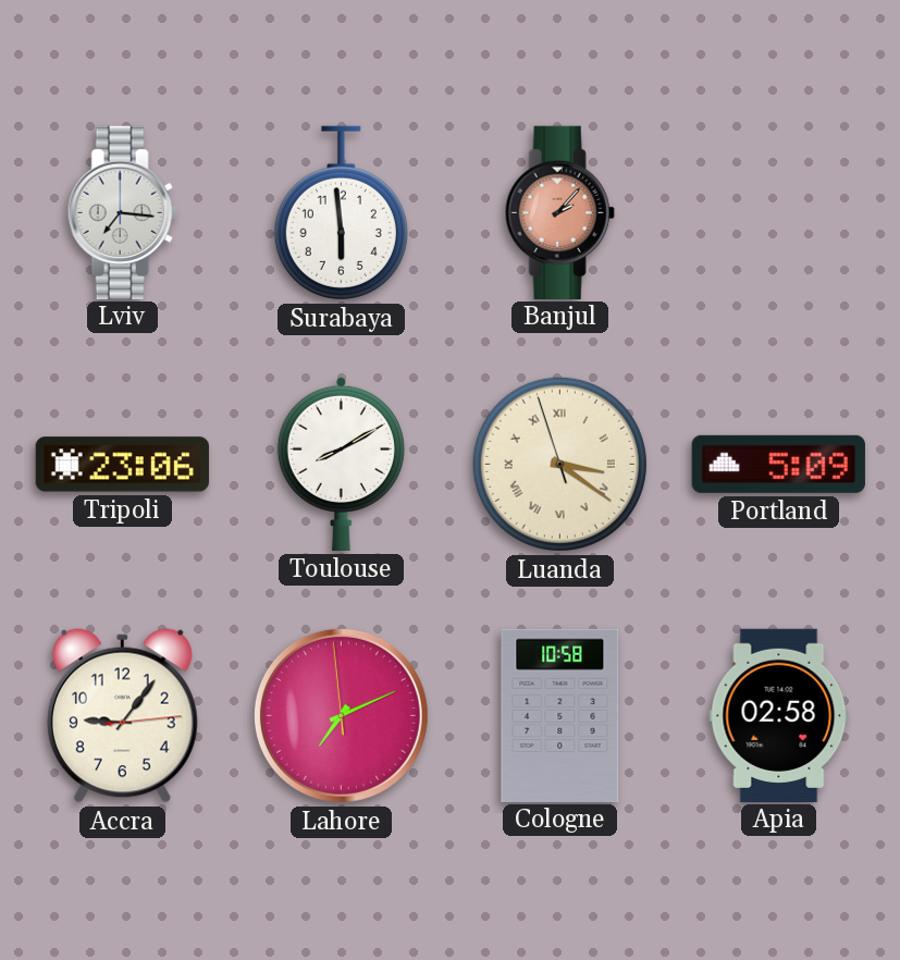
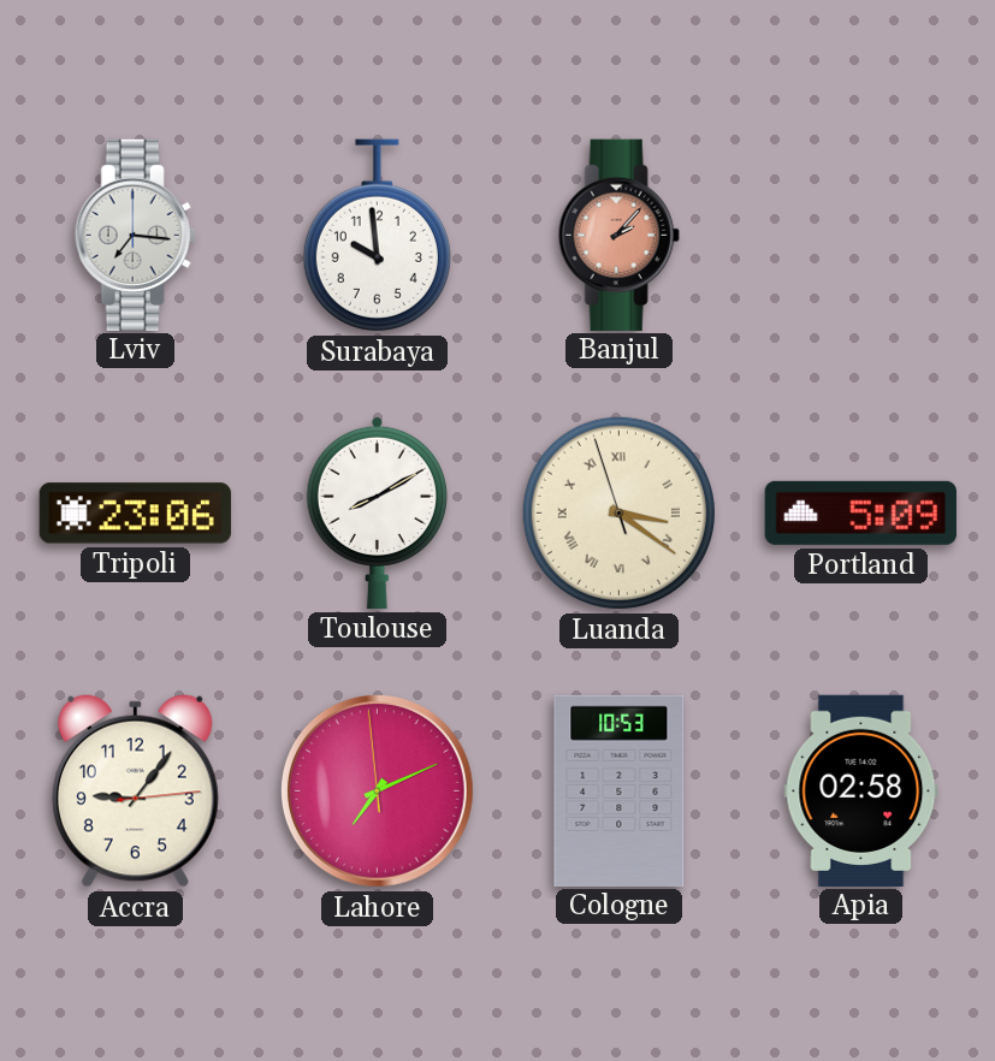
Surabaya: 5:59 -> 9:59
Cologne: 10:58 -> 10:53
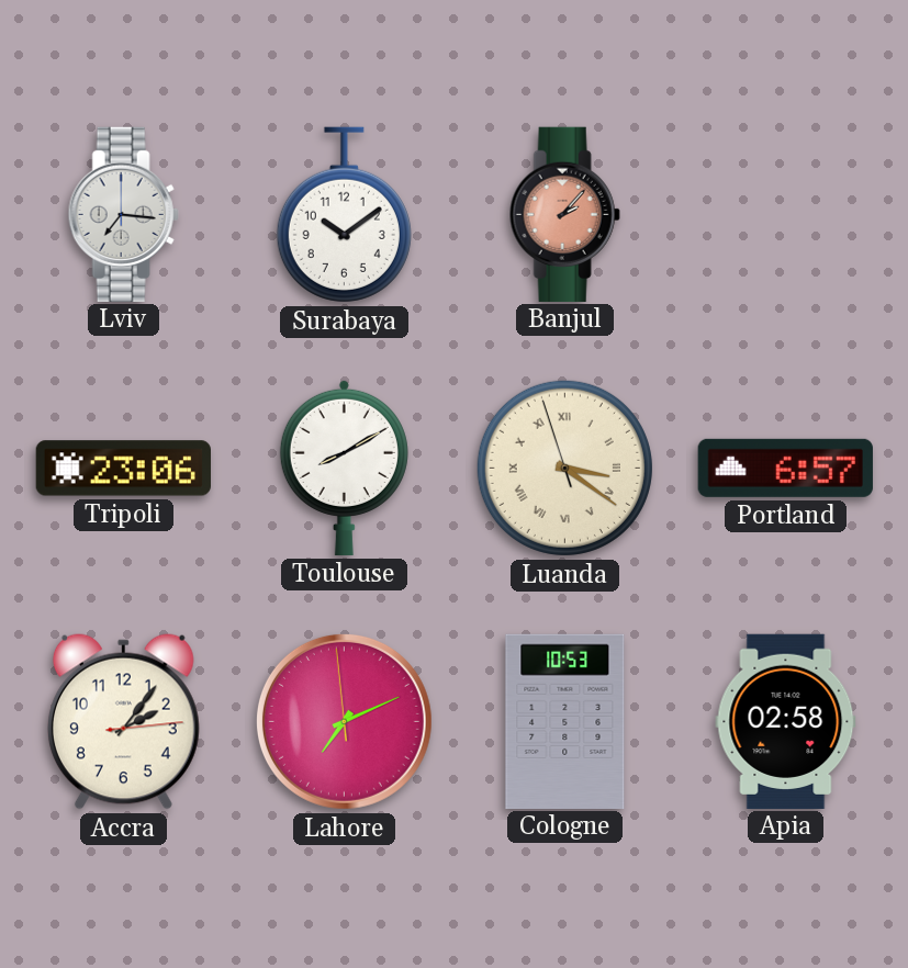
Surabaya: 9:59 -> 10:09
Portland: 5:09 -> 6:57
Accra: 9:06 -> 2:06
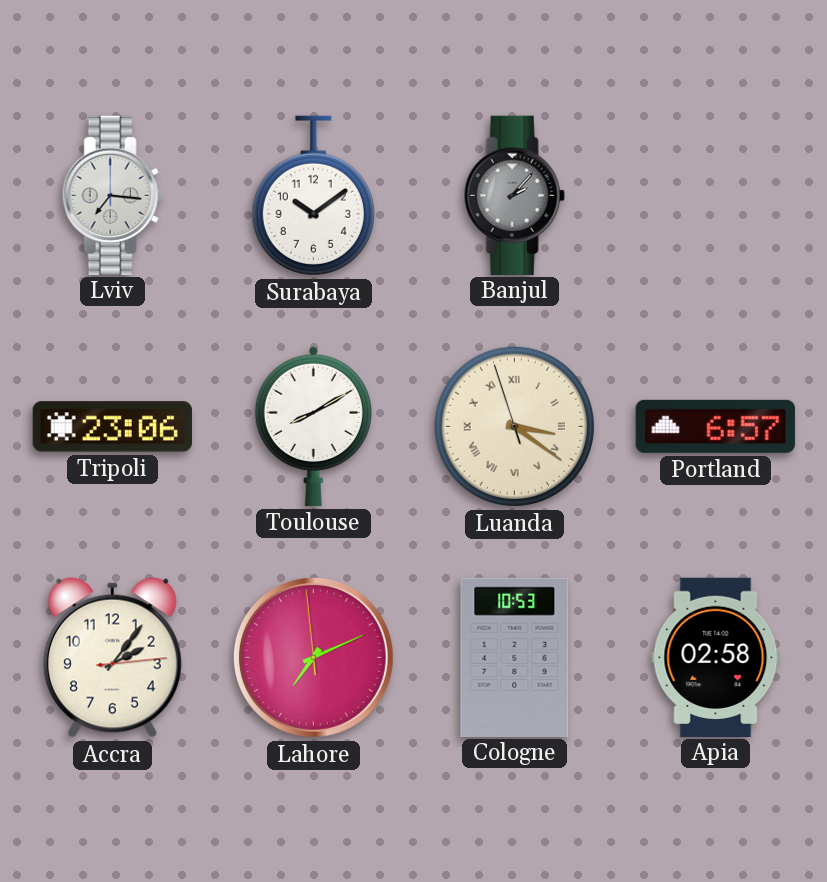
Banjul dial: salmon -> grey
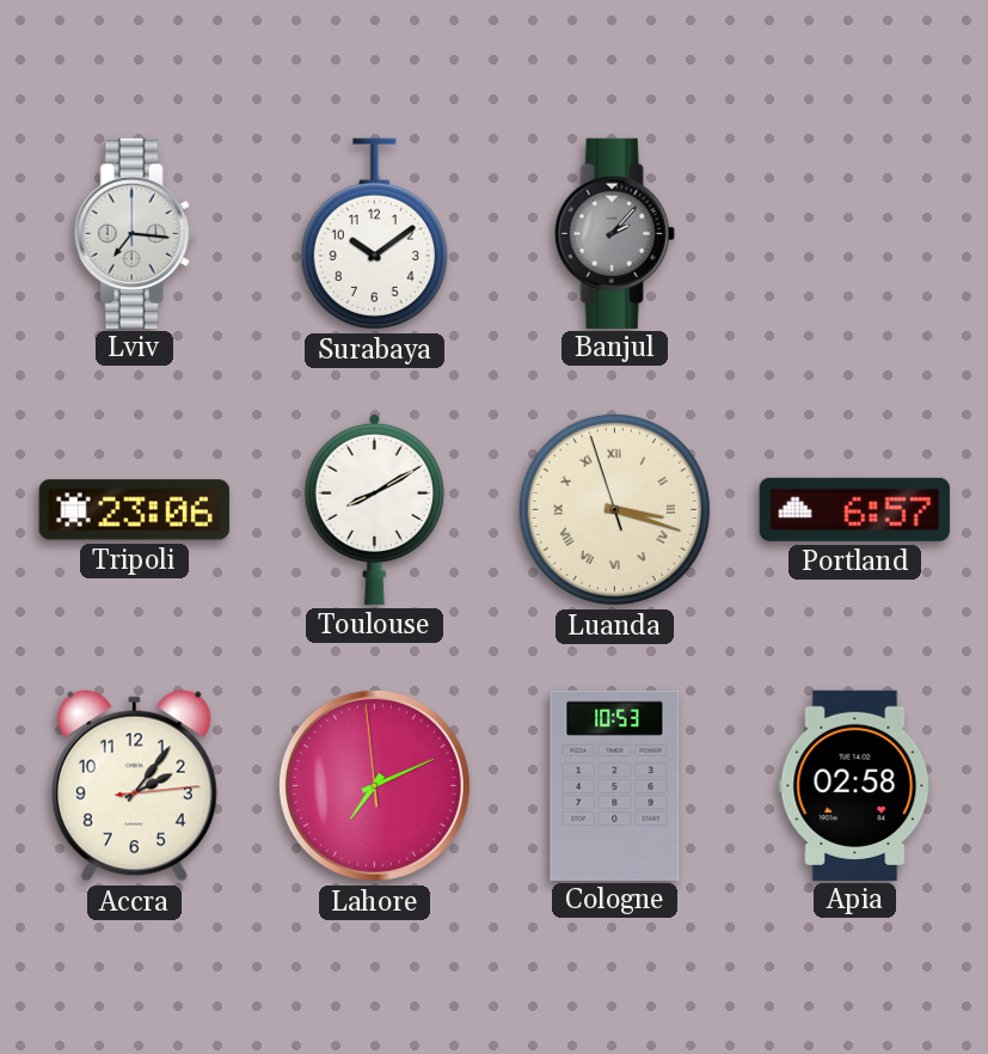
Luanda: 3:20 -> 3:17
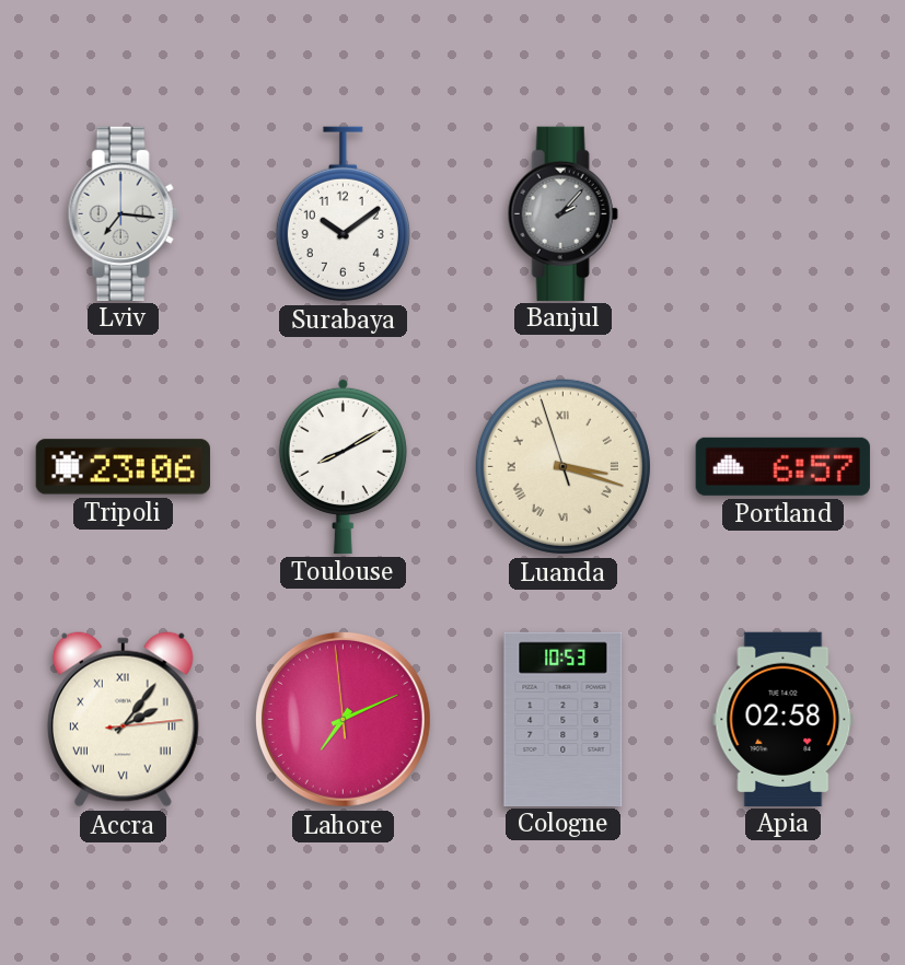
Accra numerals: Arabic -> Roman
